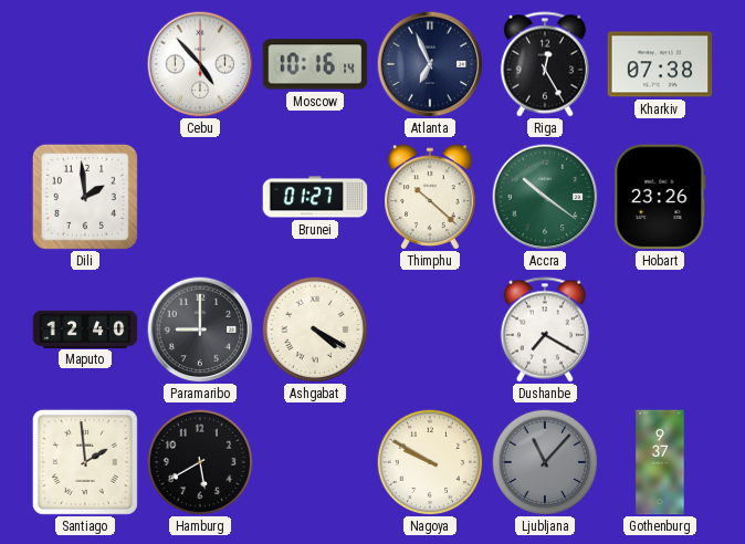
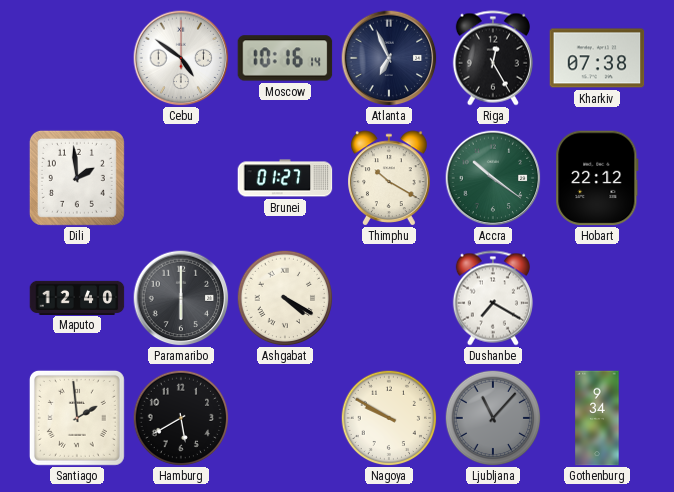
Cebu: 4:53 -> 4:51
Thimphu: 10:22 -> 10:20
Hobart: 23:26 -> 22:12
Paramaribo: 9:00 -> 6:00
Gothenburg: 9:37 -> 9:34
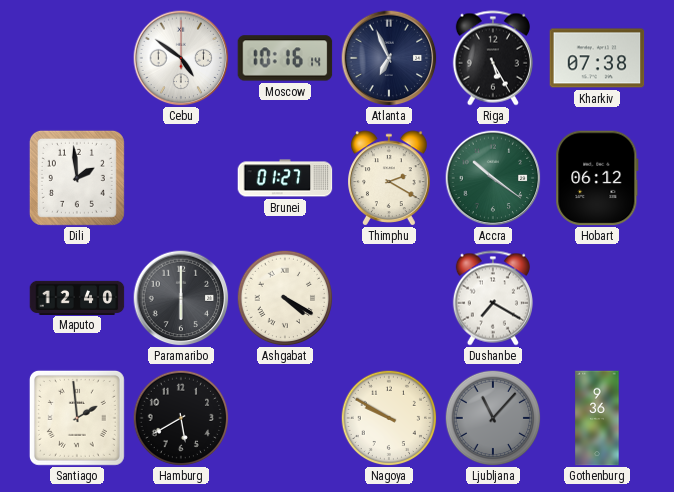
Riga: 12:25 -> 5:25
Thimphu: 10:20 -> 2:20
Hobart: 22:12 -> 06:12
Gothenburg: 9:34 -> 9:36
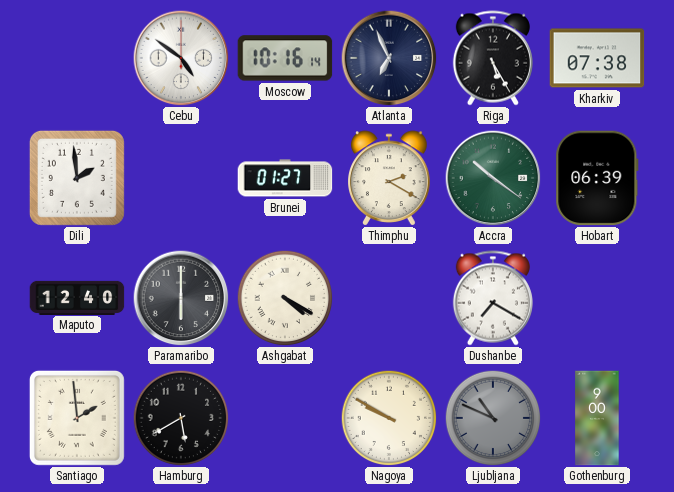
Hobart: 06:12 -> 06:39
Ljubljana: 11:07 -> 10:49
Gothenburg: 9:36 -> 9:00
